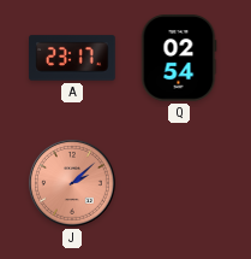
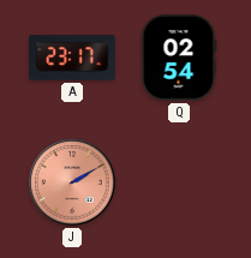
J: 2:08 -> 2:10
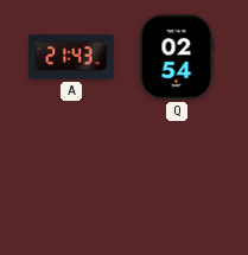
A: 23:17 -> 21:43
J: 2:10 -> none
